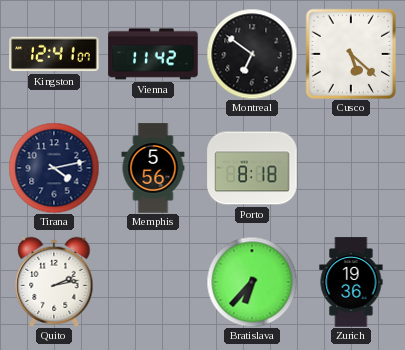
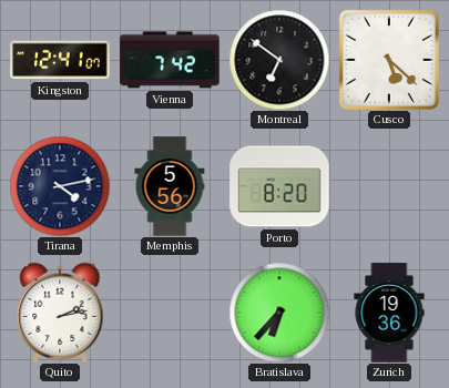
Vienna: 11:42 -> 7:42
Porto: 8:18 -> 8:20
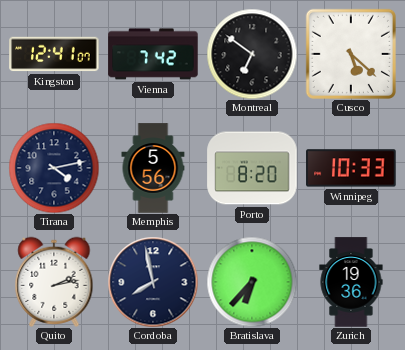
Winnipeg: none -> 10:33
Cordoba: none -> 7:58
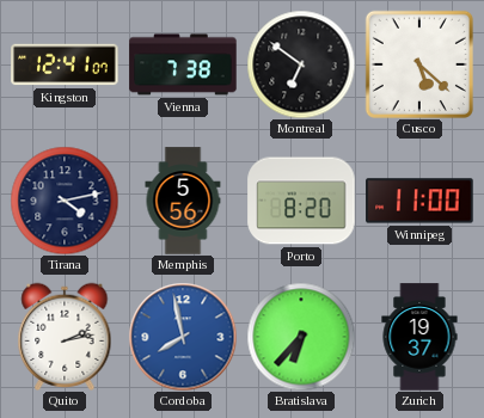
Vienna: 7:42 -> 7:38
Winnipeg: 10:33 -> 11:00
Cordoba dial: navy -> blue
Zurich: 19:36 -> 19:37
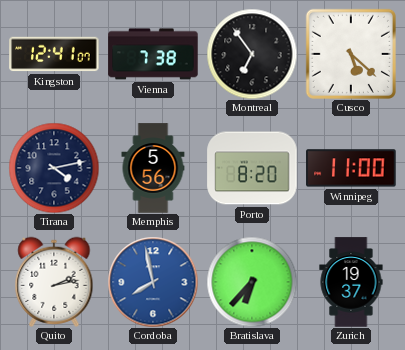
Montreal: 6:51 -> 6:54
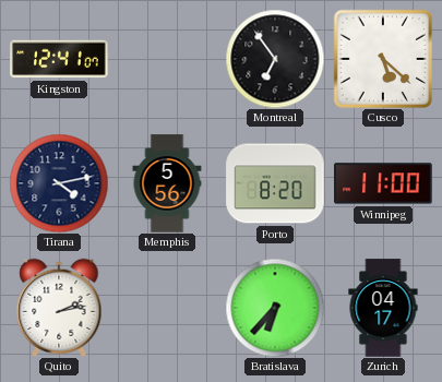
Vienna: 7:38 -> none
Cordoba: 7:58 -> none
Zurich: 19:37 -> 04:17
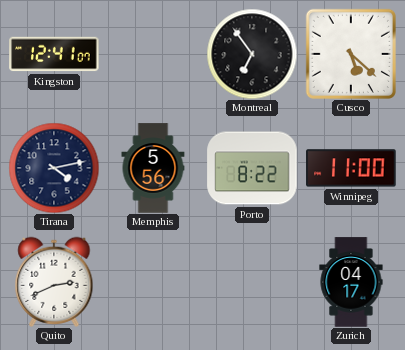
Porto: 8:20 -> 8:22
Quito: 2:13 -> 2:41
Bratislava: 6:37 -> none
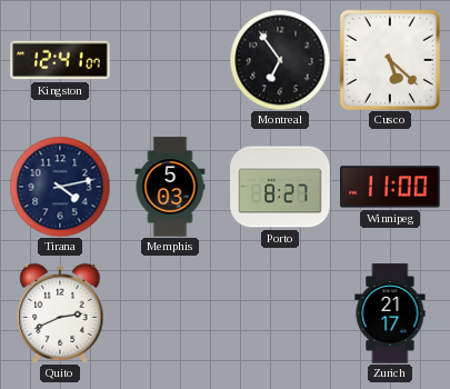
Memphis: 5:56 -> 5:03
Porto: 8:22 -> 8:27
Zurich: 04:17 -> 21:17
